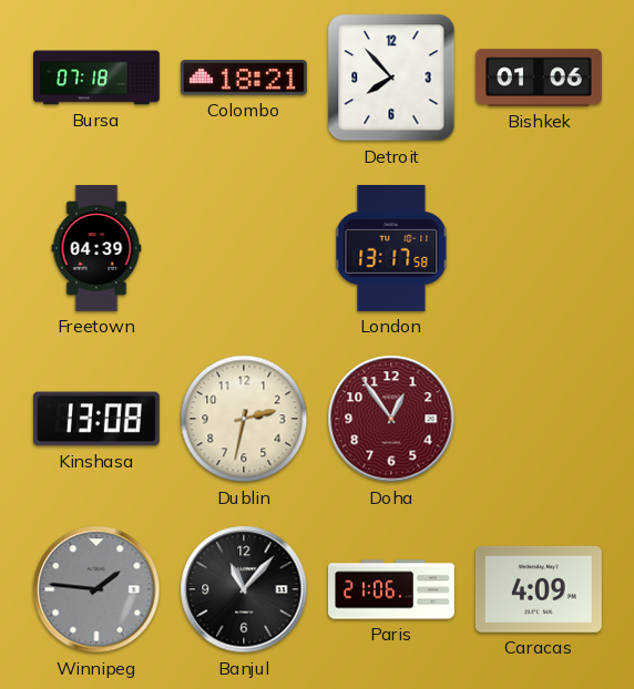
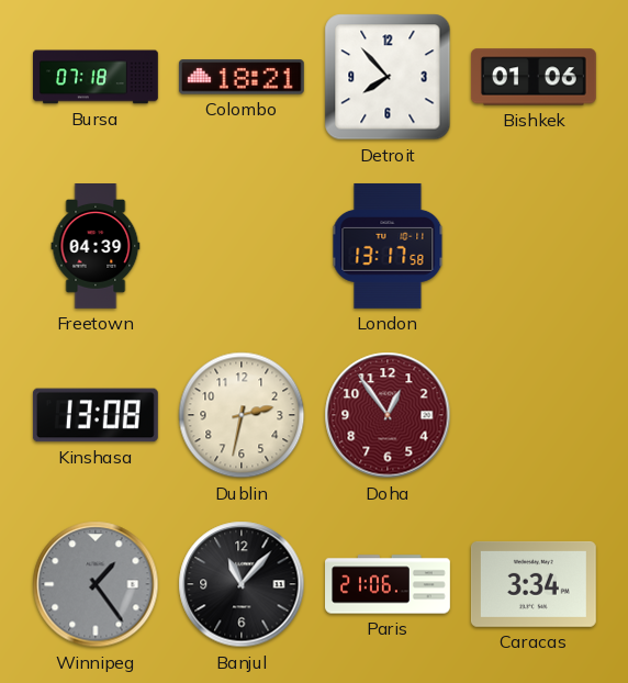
Winnipeg: 1:46 -> 1:24
Caracas: 4:09 -> 3:34
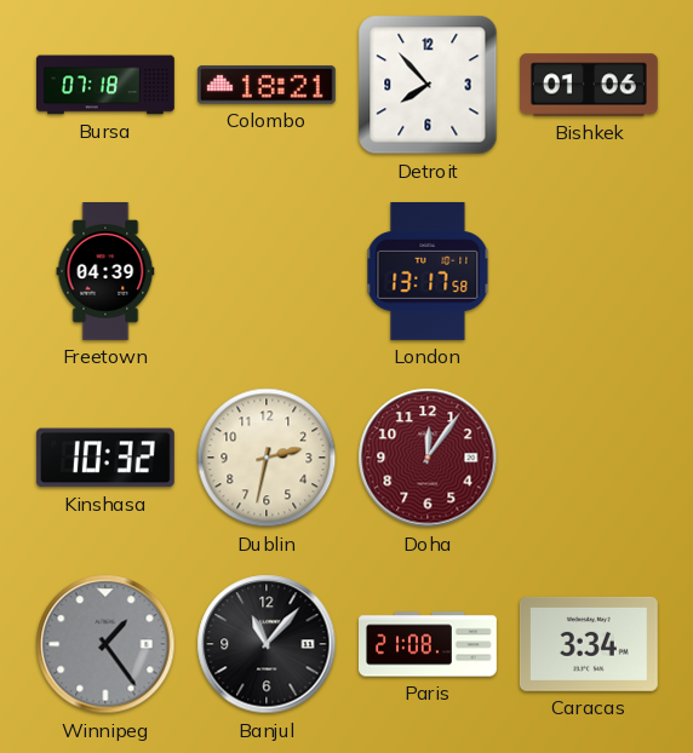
Kinshasa: 13:08 -> 10:32
Doha: 12:54 -> 12:06
Paris: 21:06 -> 21:08
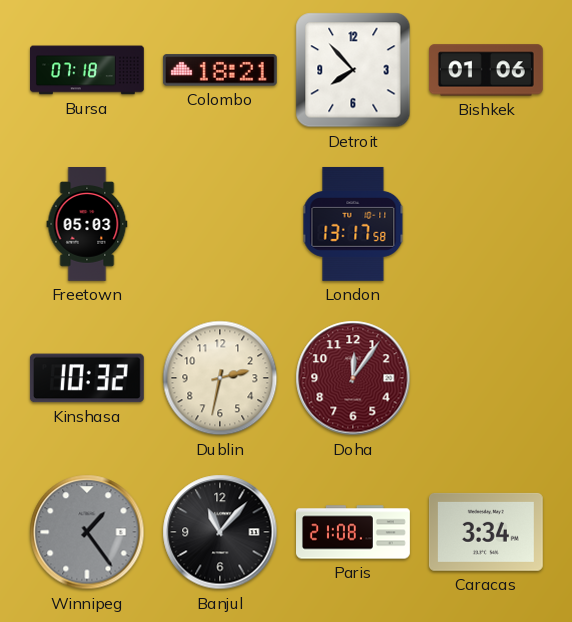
Freetown: 04:39 -> 05:03
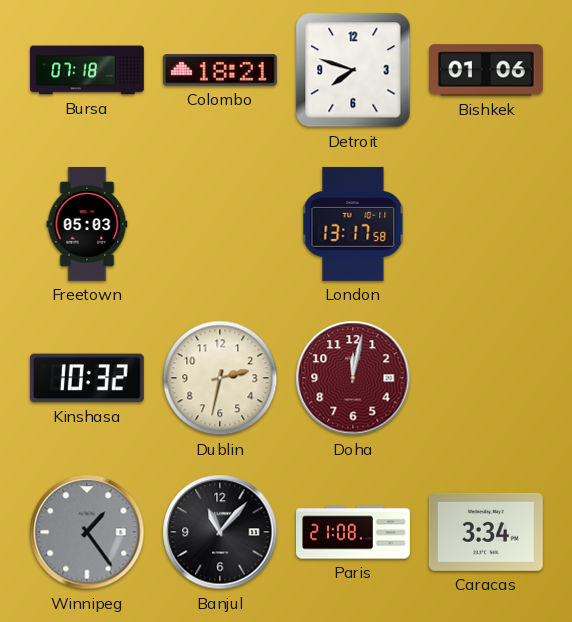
Detroit: 7:53 -> 7:48
Doha: 12:06 -> 12:02
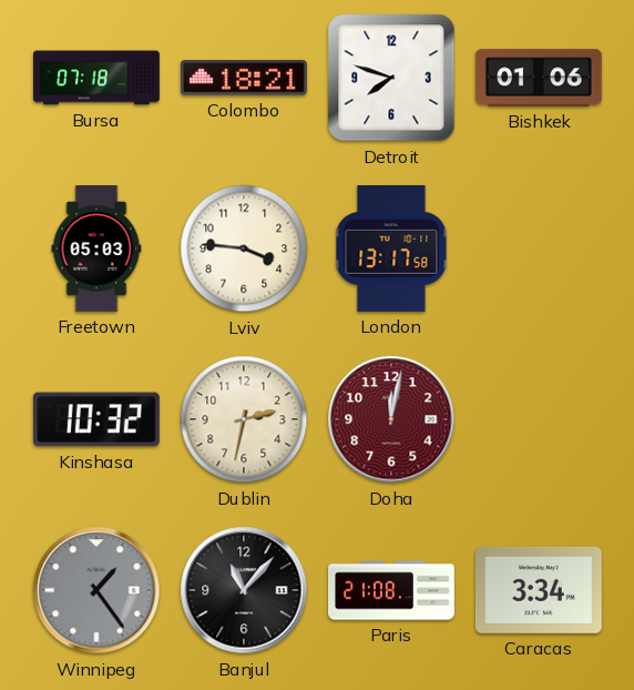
Lviv: none -> 3:46
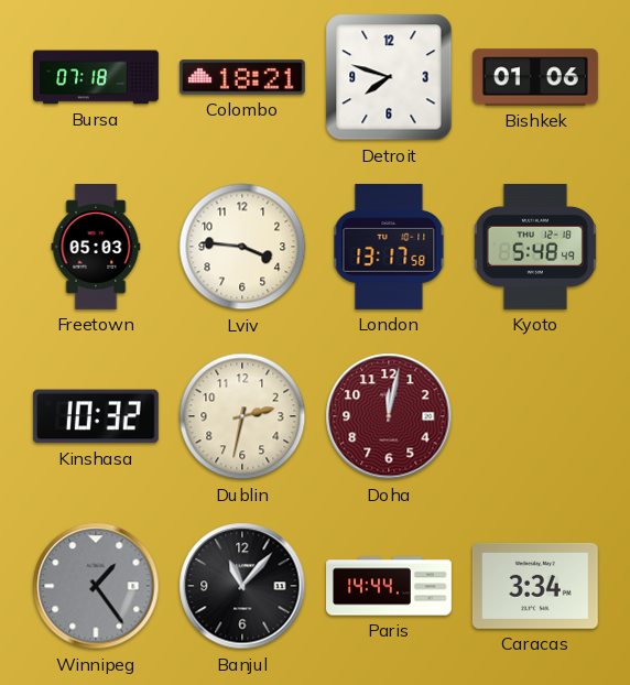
Kyoto: none -> 5:48
Paris: 21:08 -> 14:44
